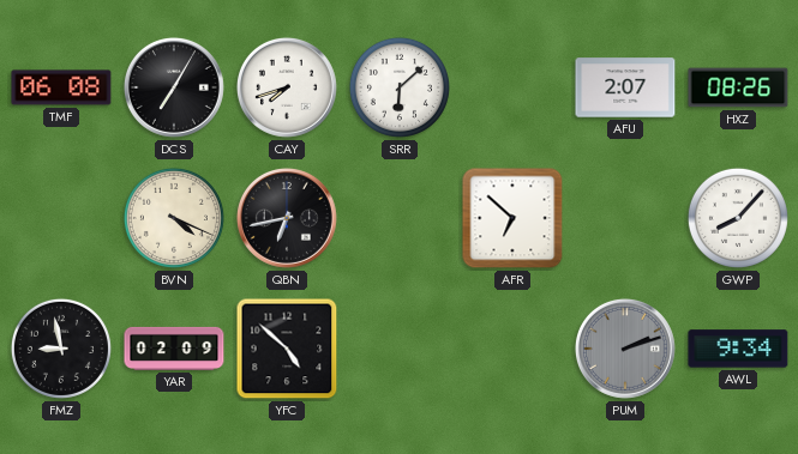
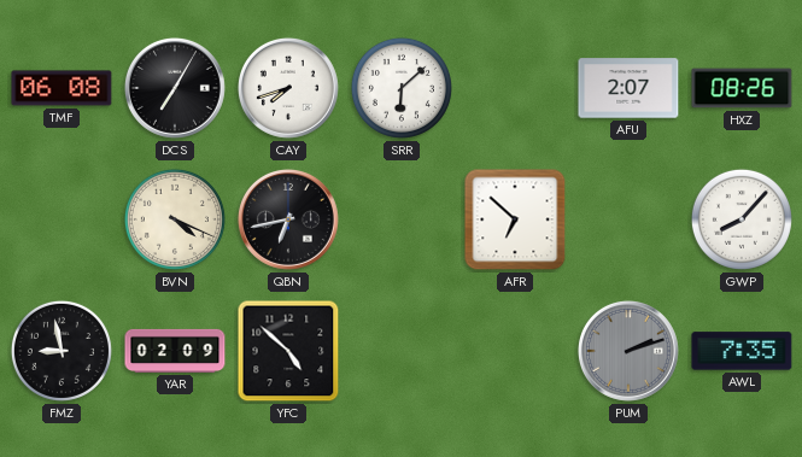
AWL: 9:34 -> 7:35
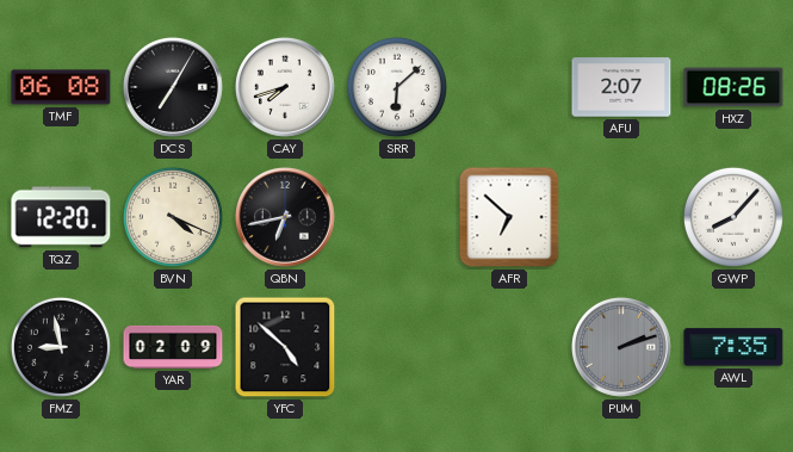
TQZ: none -> 12:20
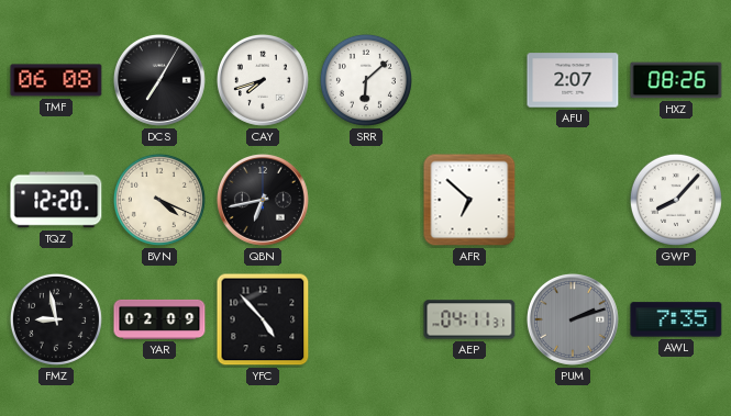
YFC: 4:52 -> 4:53
AEP: none -> 04:11
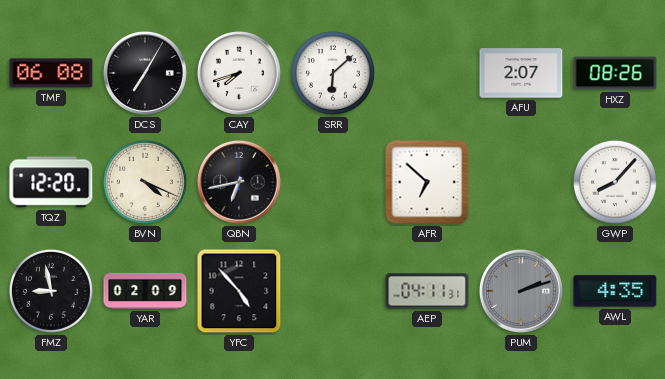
AWL: 7:35 -> 4:35
